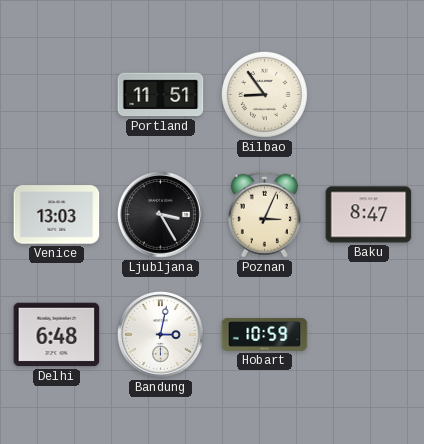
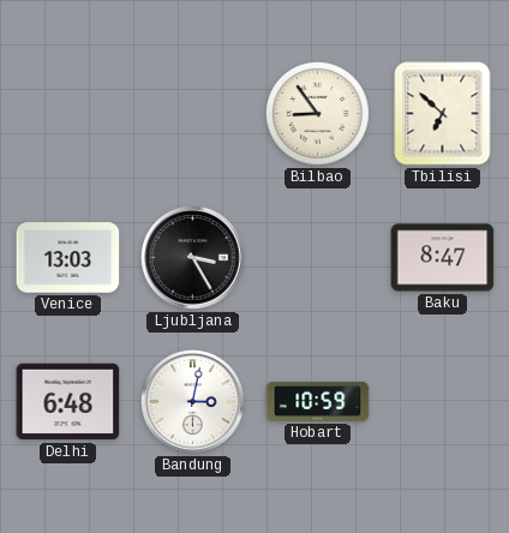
Portland: 11:51 -> none
Tbilisi: none -> 6:52
Poznan: 3:04 -> none
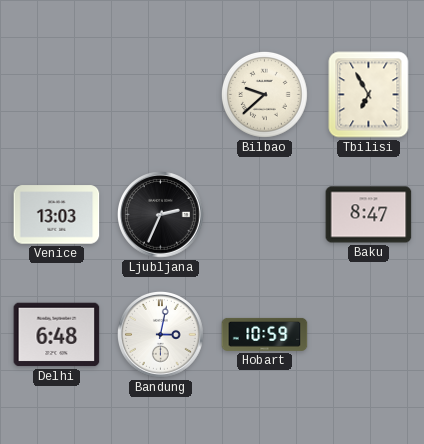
Bilbao: 8:54 -> 9:38
Tbilisi: 6:52 -> 6:55
Ljubljana: 3:25 -> 2:34
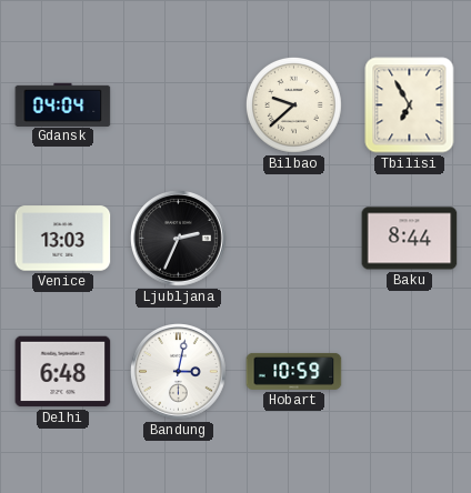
Gdansk: none -> 04:04
Baku: 8:47 -> 8:44
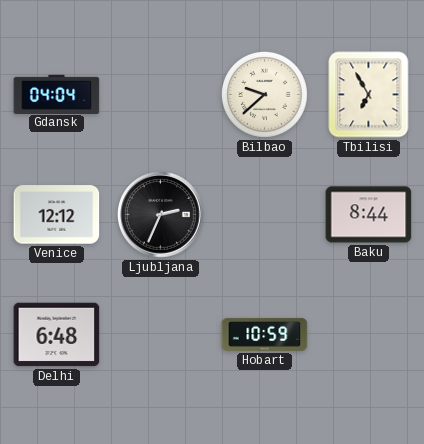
Venice: 13:03 -> 12:12
Bandung: 3:02 -> none
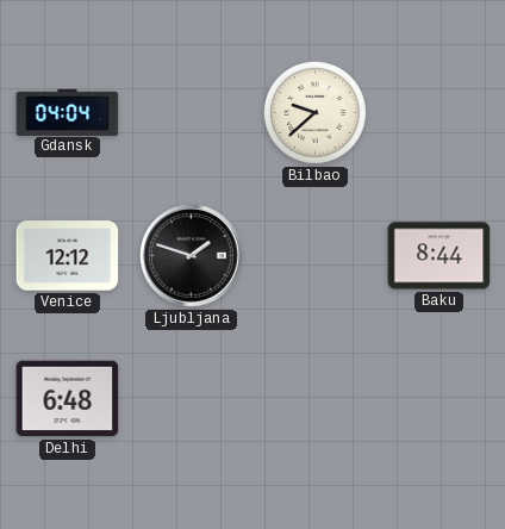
Tbilisi: 6:55 -> none
Ljubljana: 2:34 -> 1:48
Hobart: 10:59 -> none
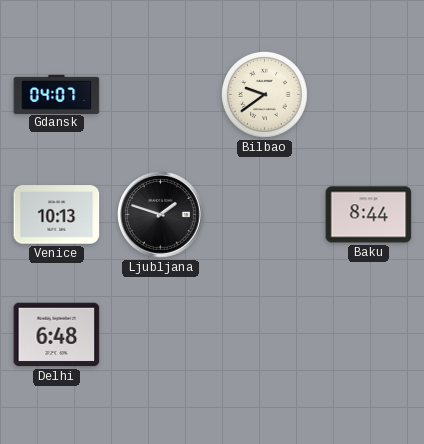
Gdansk: 04:04 -> 04:07
Bilbao: 9:38 -> 9:39
Venice: 12:12 -> 10:13
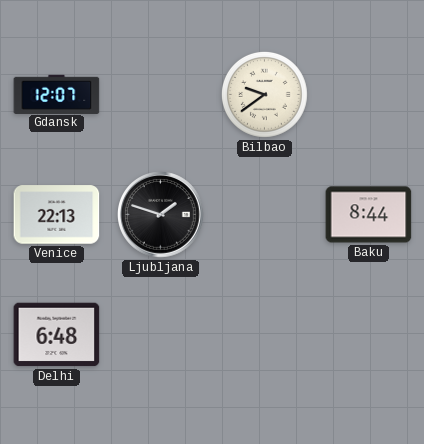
Gdansk: 04:07 -> 12:07
Venice: 10:13 -> 22:13
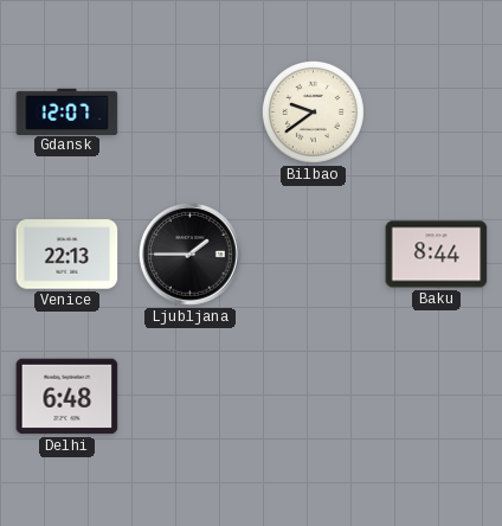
Ljubljana: 1:48 -> 1:45
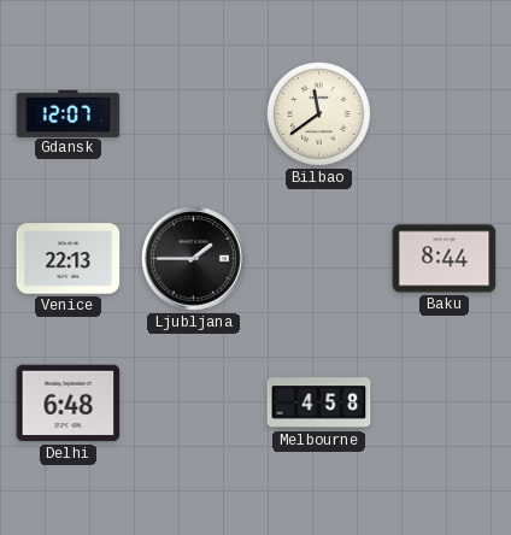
Bilbao: 9:39 -> 11:39
Melbourne: none -> 4:58
